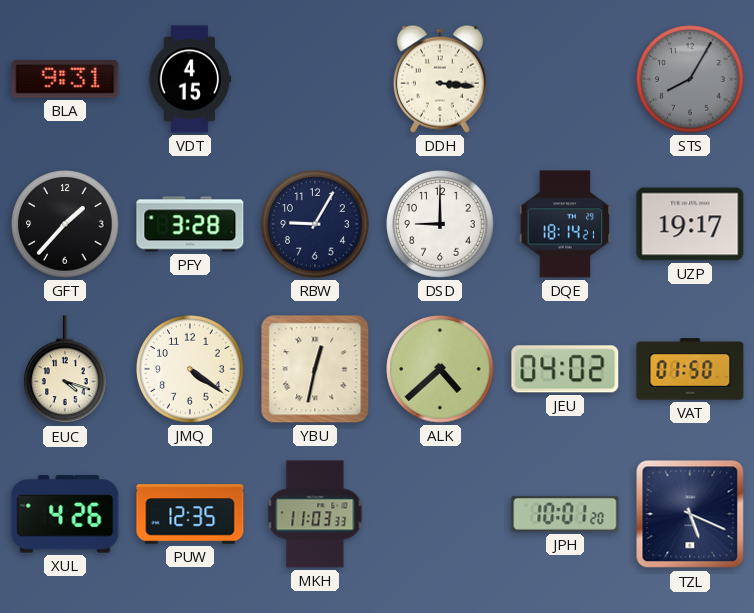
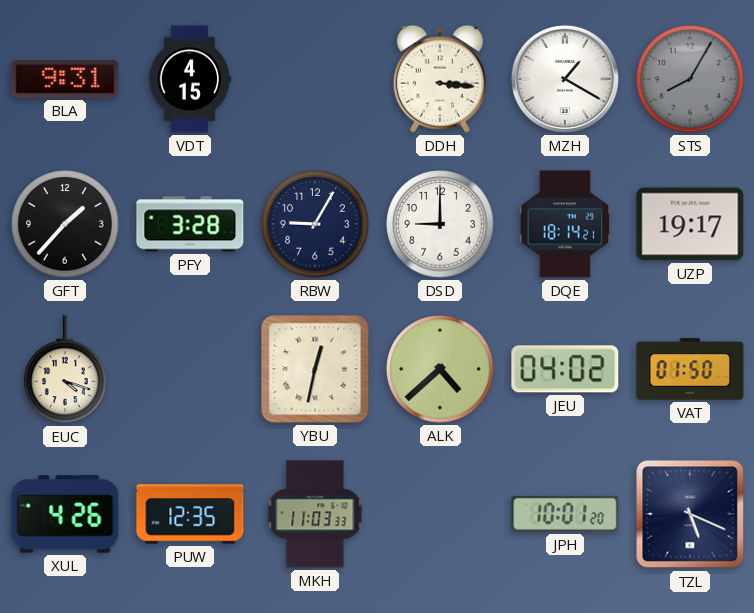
MZH: none -> 1:20
JMQ: 4:21 -> none
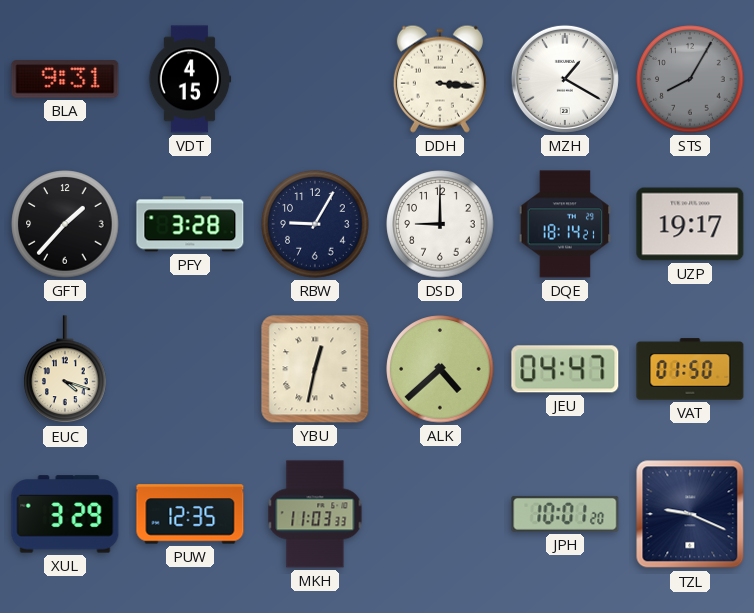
JEU: 04:02 -> 04:47
XUL: 4:26 -> 3:29
TZL: 5:19 -> 9:19
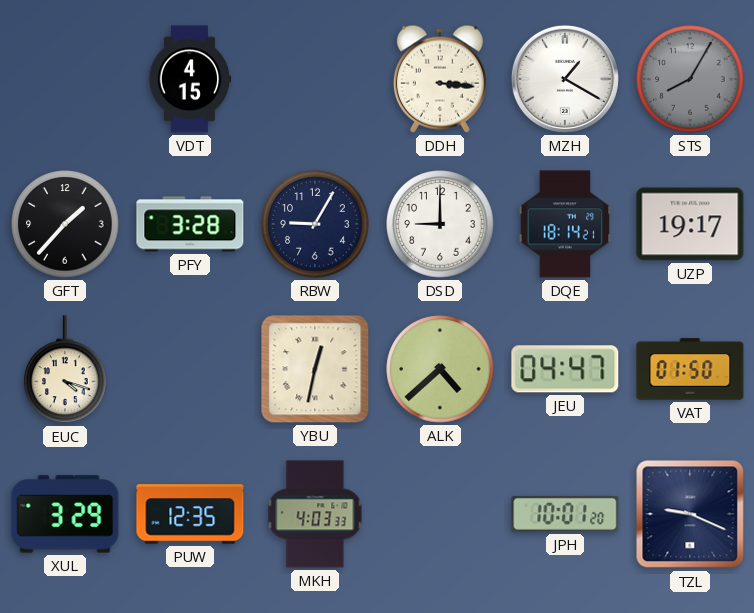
BLA: 9:31 -> none
MKH: 11:03 -> 4:03
